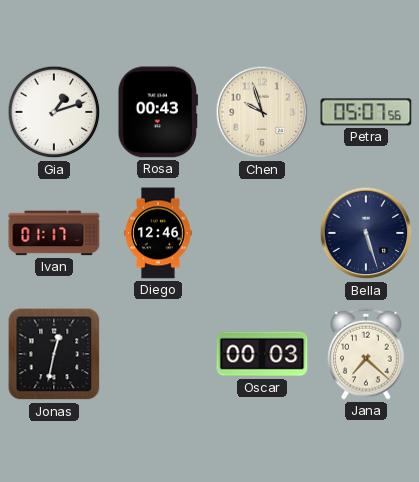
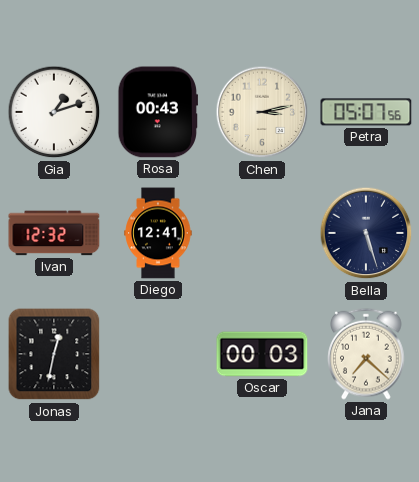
Chen: 9:57 -> 3:13
Ivan: 01:17 -> 12:32
Diego: 12:46 -> 12:41
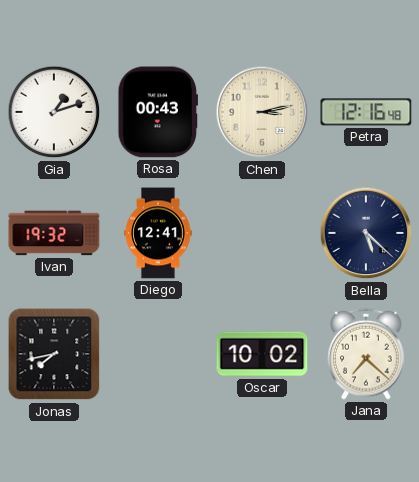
Petra: 05:07 -> 12:16
Ivan: 12:32 -> 19:32
Bella: 5:27 -> 5:22
Jonas: 12:32 -> 7:43
Oscar: 00:03 -> 10:02
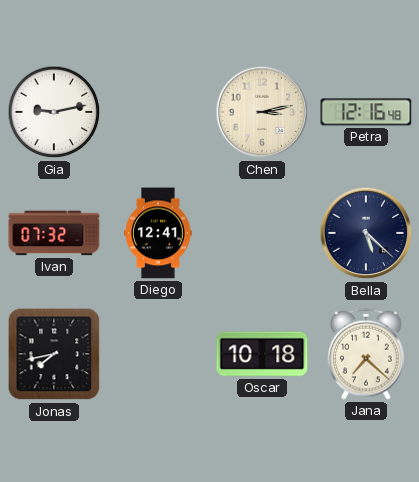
Gia: 1:12 -> 9:13
Rosa: 00:43 -> none
Ivan: 19:32 -> 07:32
Oscar: 10:02 -> 10:18
